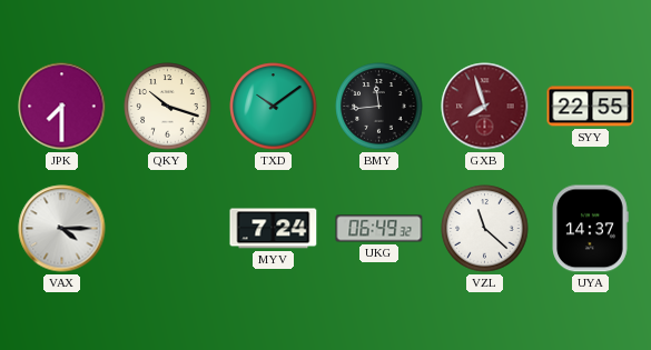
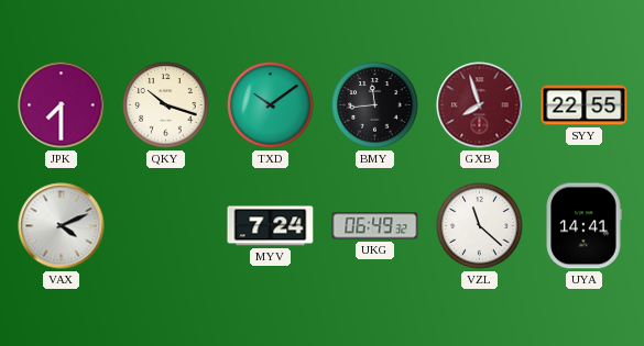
VAX: 4:15 -> 4:11
UYA: 14:37 -> 14:41
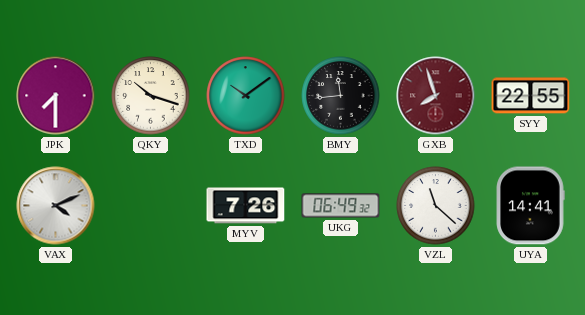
MYV: 7:24 -> 7:26
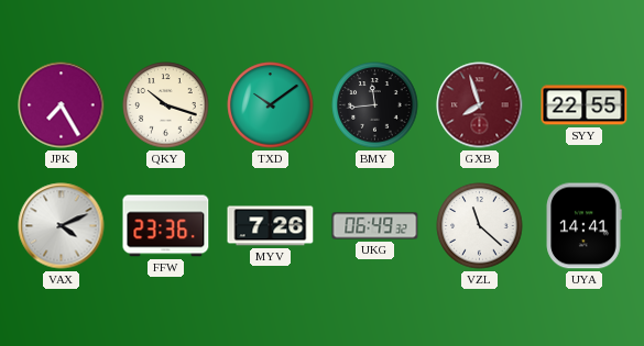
JPK: 7:30 -> 7:25
FFW: none -> 23:36
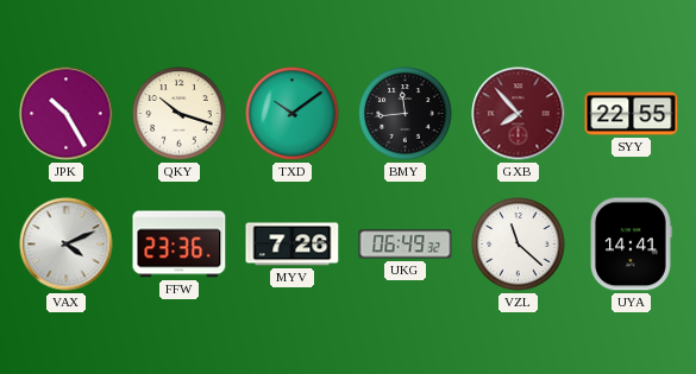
JPK: 7:25 -> 10:25
GXB: 7:57 -> 7:53
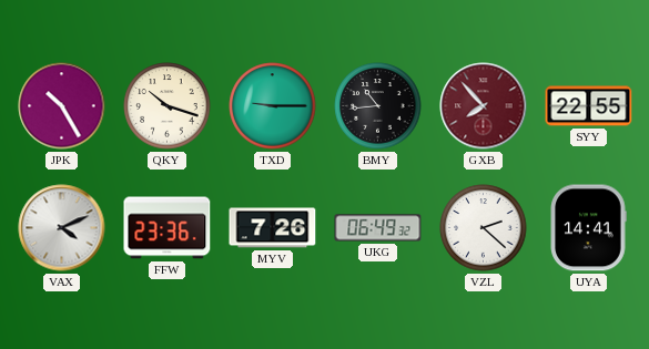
TXD: 10:09 -> 9:15
BMY: 11:44 -> 10:44
VZL: 11:22 -> 2:22
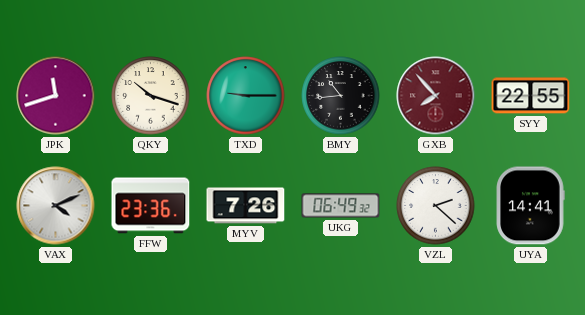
JPK: 10:25 -> 11:42
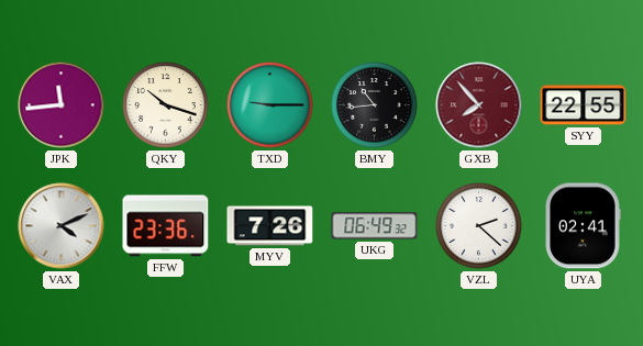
JPK: 11:42 -> 11:44
UYA: 14:41 -> 02:41
